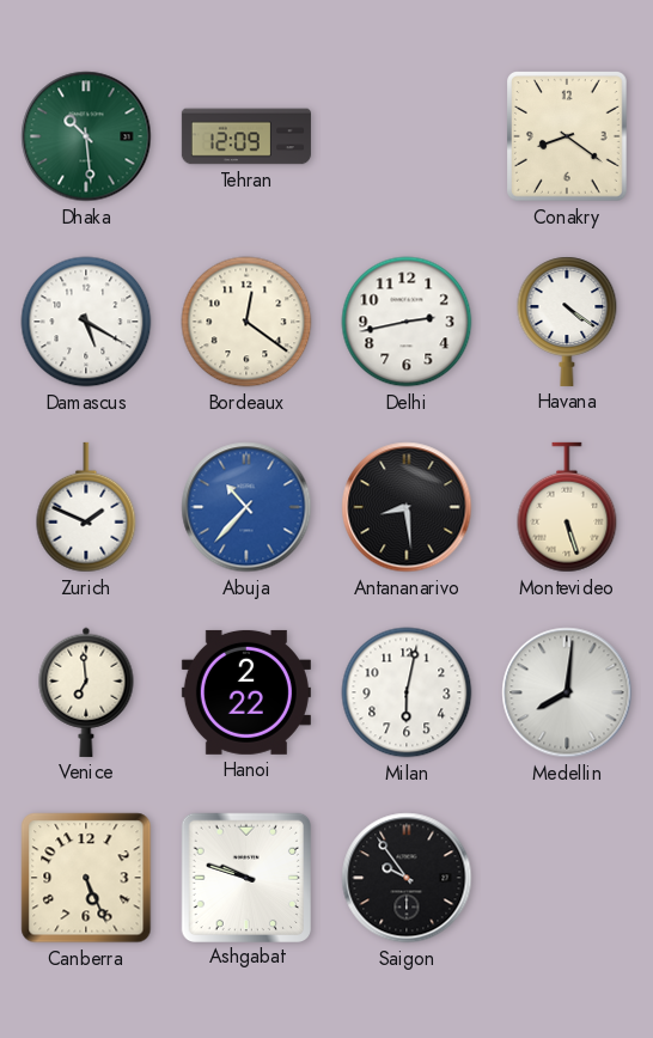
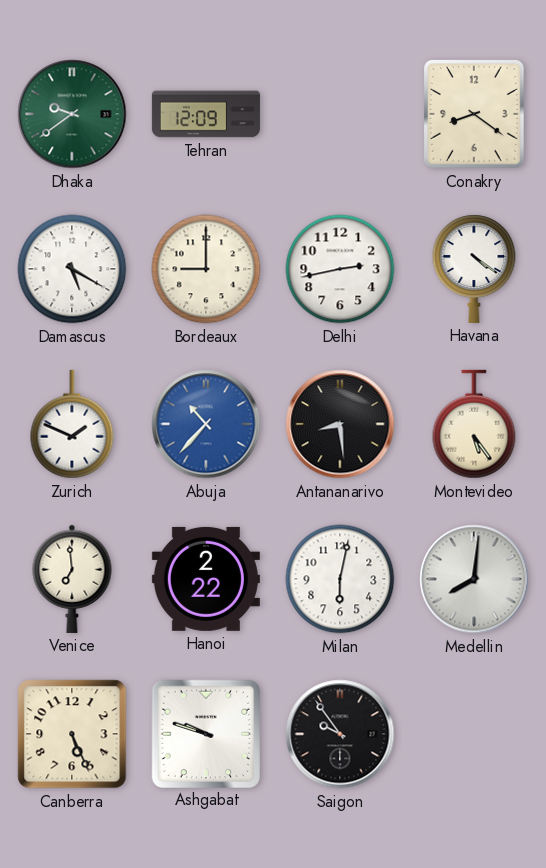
Dhaka: 10:29 -> 9:39
Bordeaux: 12:21 -> 9:00
Montevideo: 5:27 -> 5:24
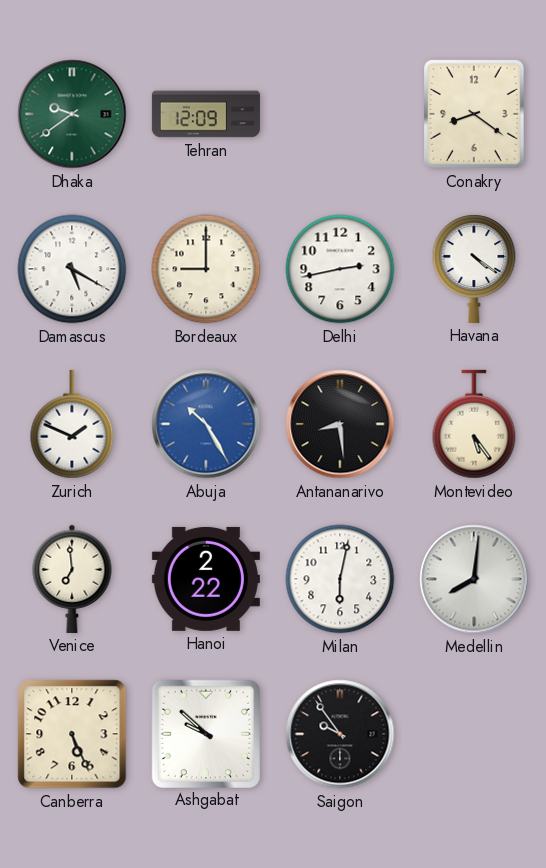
Abuja: 10:37 -> 10:25
Ashgabat: 9:48 -> 9:52
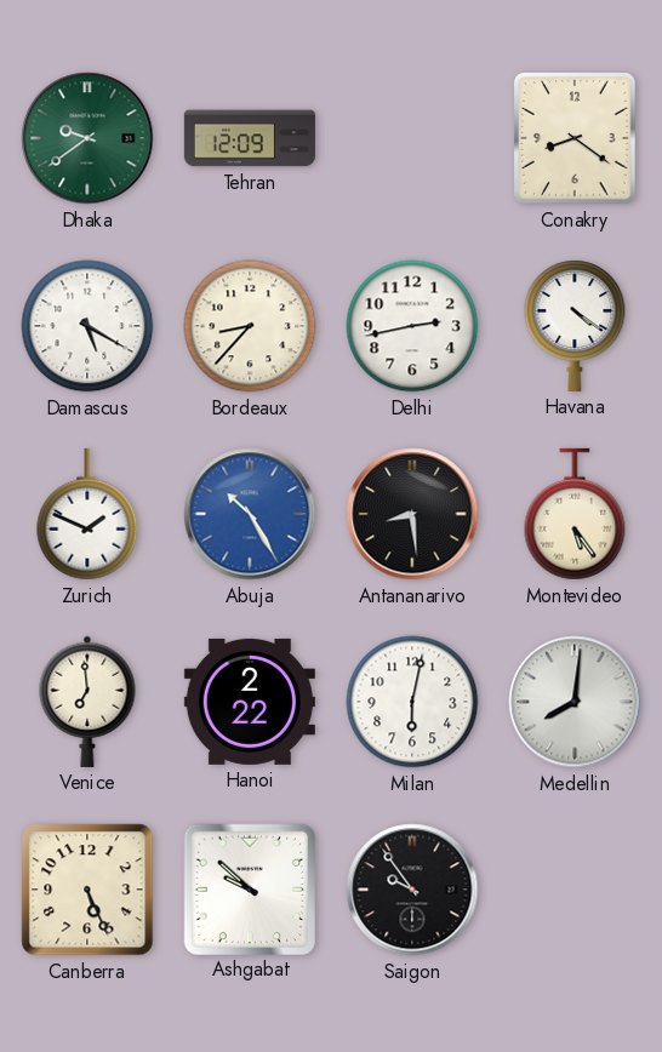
Bordeaux: 9:00 -> 8:37
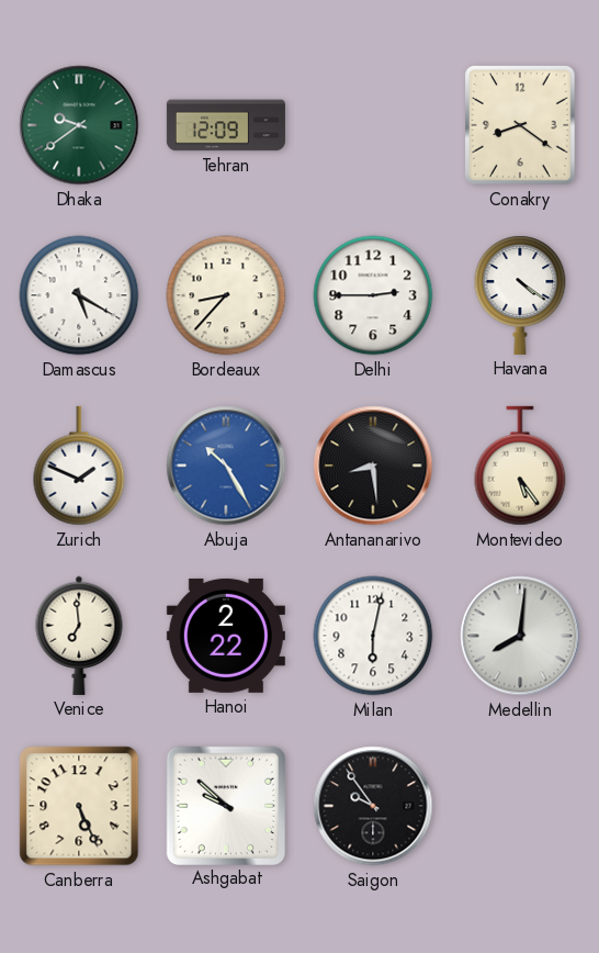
Delhi: 2:43 -> 2:45
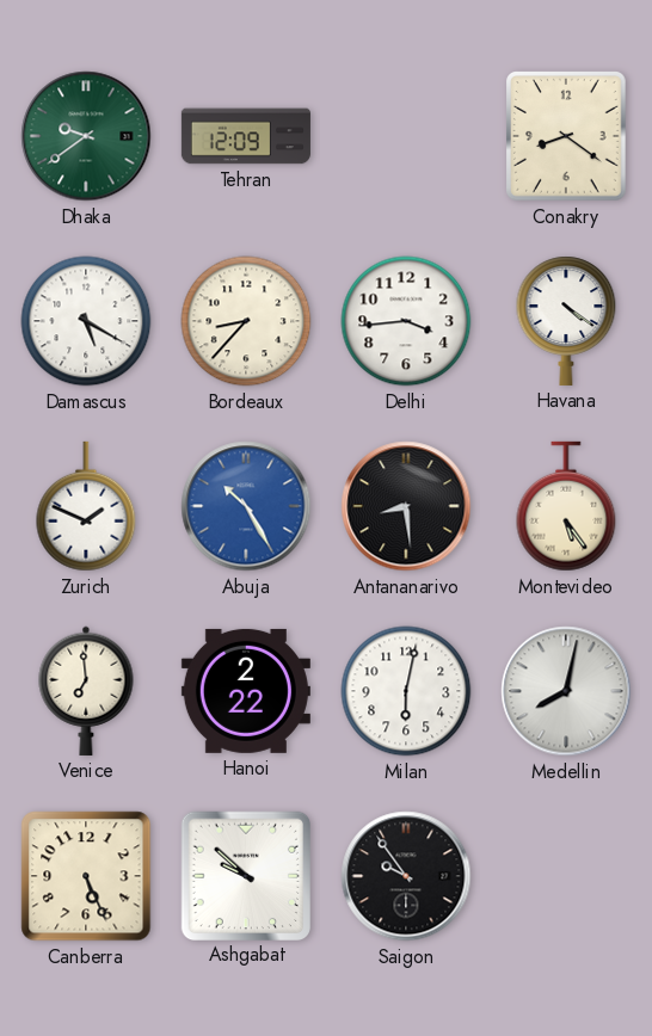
Delhi: 2:45 -> 3:44
Medellin: 8:01 -> 8:02
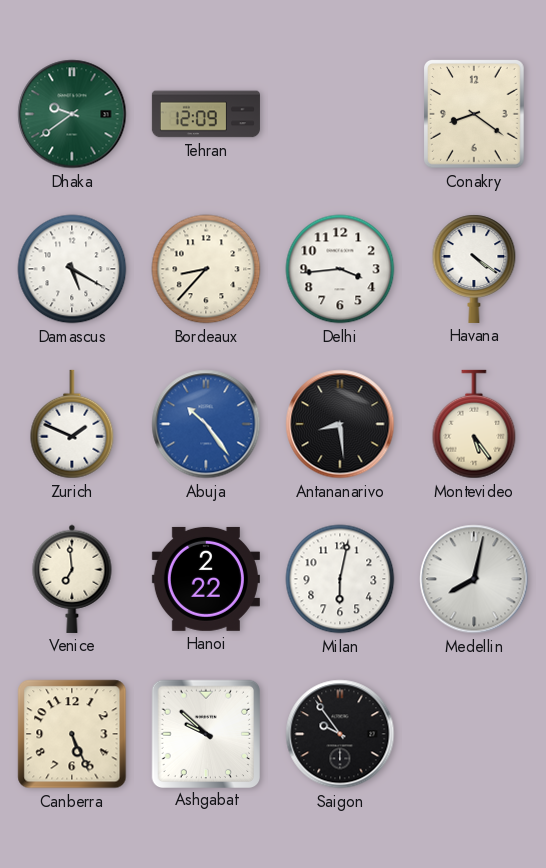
Abuja: 10:25 -> 10:24
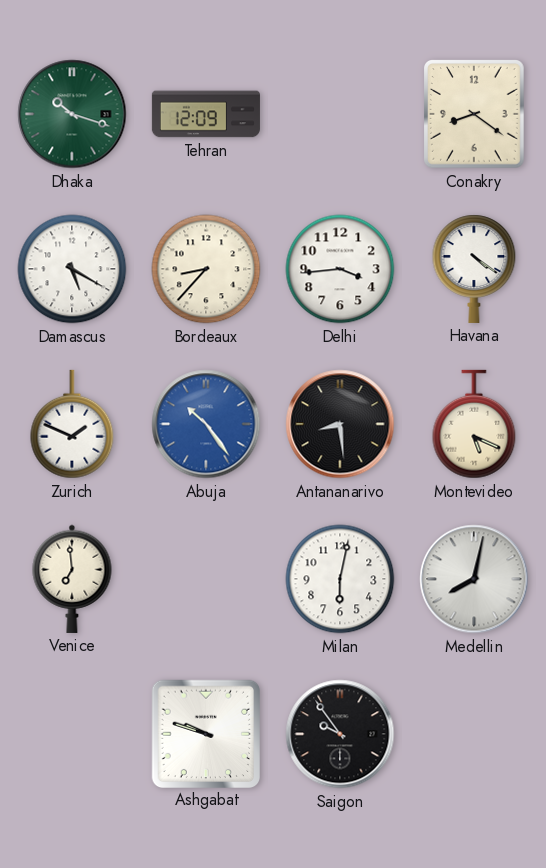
Dhaka: 9:39 -> 10:18
Montevideo: 5:24 -> 5:19
Hanoi: 2:22 -> none
Canberra: 5:26 -> none
Ashgabat: 9:52 -> 9:48
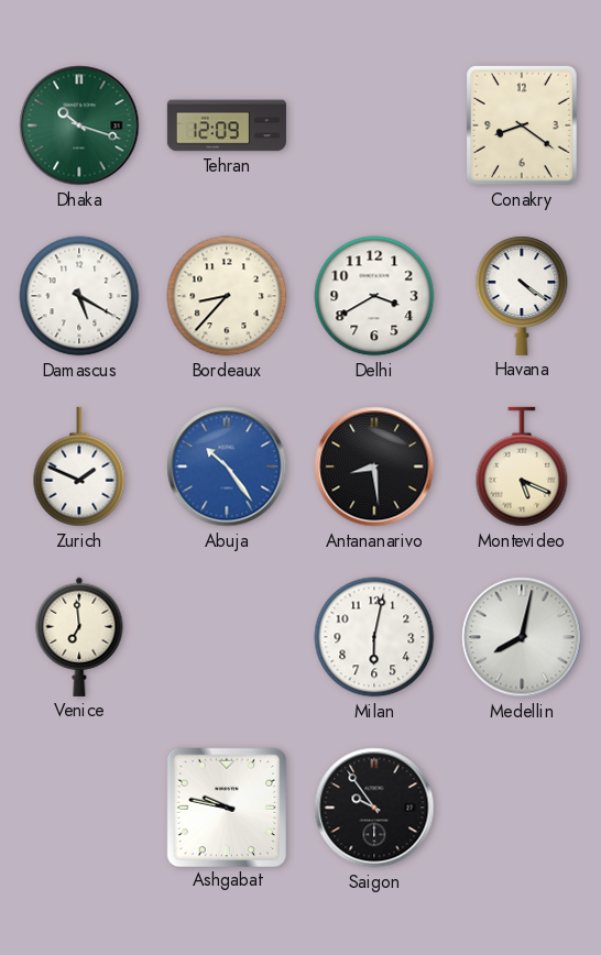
Delhi: 3:44 -> 3:40
Ashgabat: 9:48 -> 9:47
